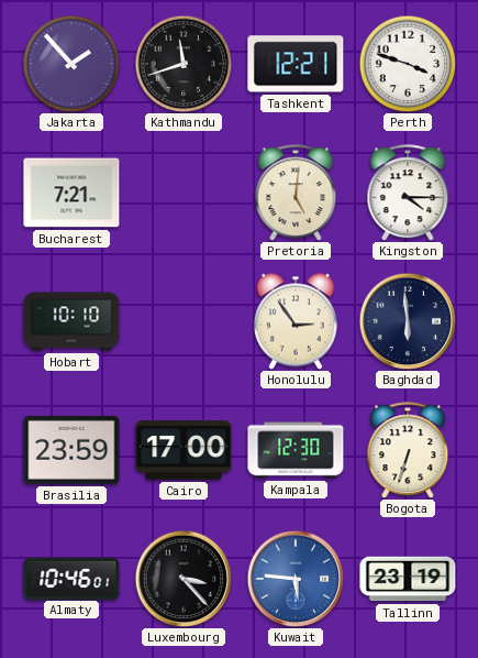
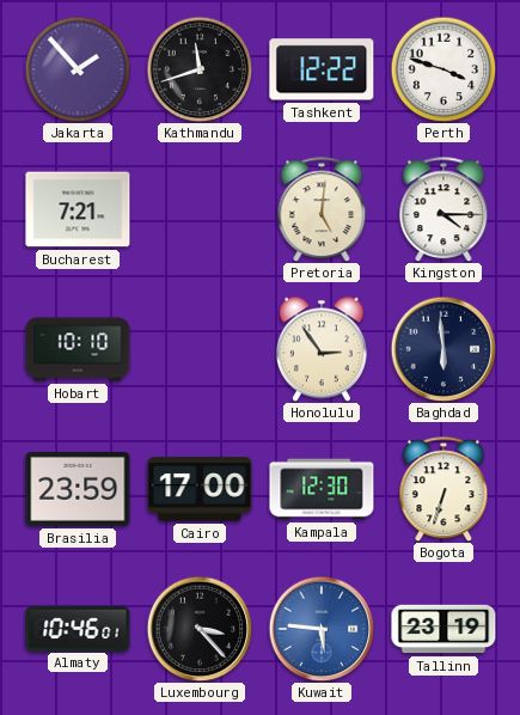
Tashkent: 12:21 -> 12:22
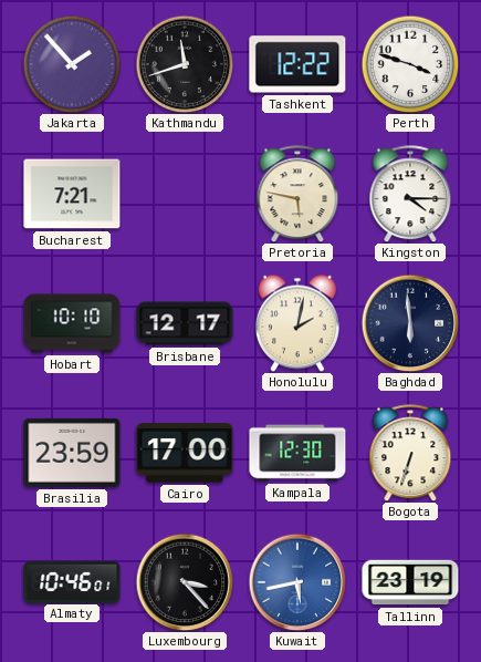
Pretoria: 5:01 -> 5:47
Brisbane: none -> 12:17
Honolulu: 2:54 -> 2:02
Kuwait: 5:46 -> 5:43
